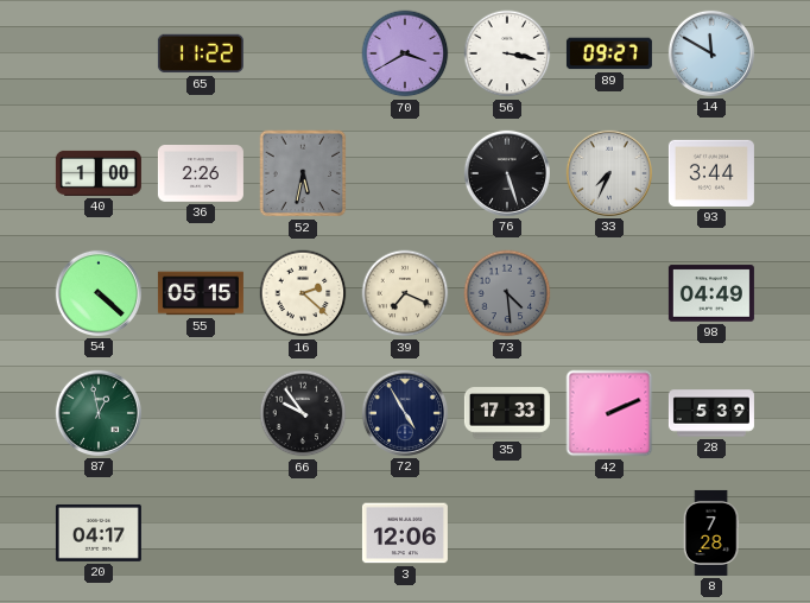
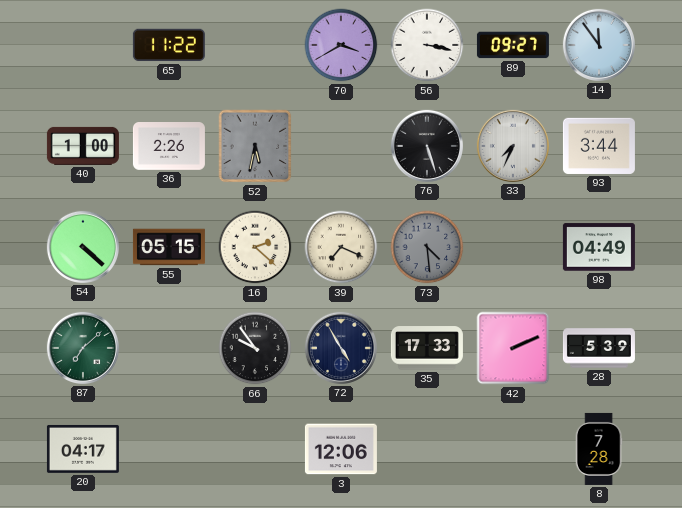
14: 11:50 -> 11:54
87: 12:58 -> 7:08
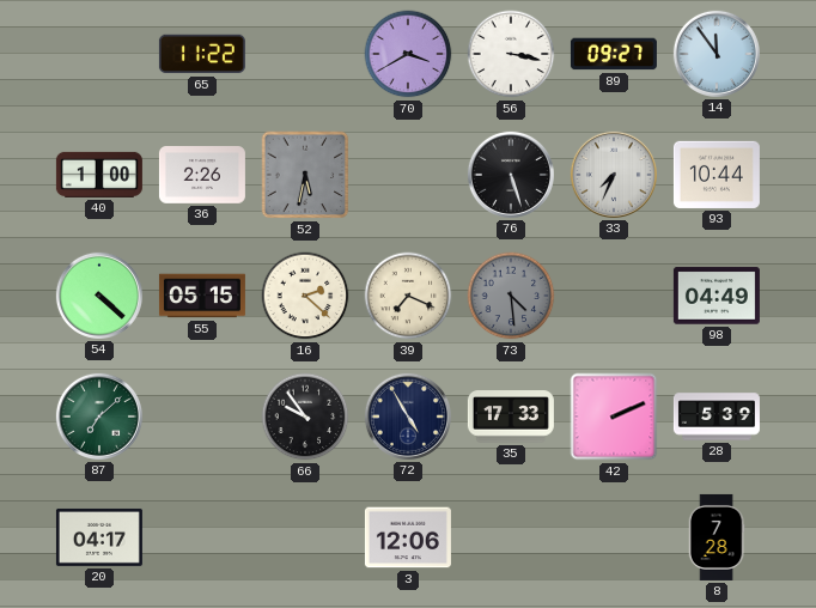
93: 3:44 -> 10:44
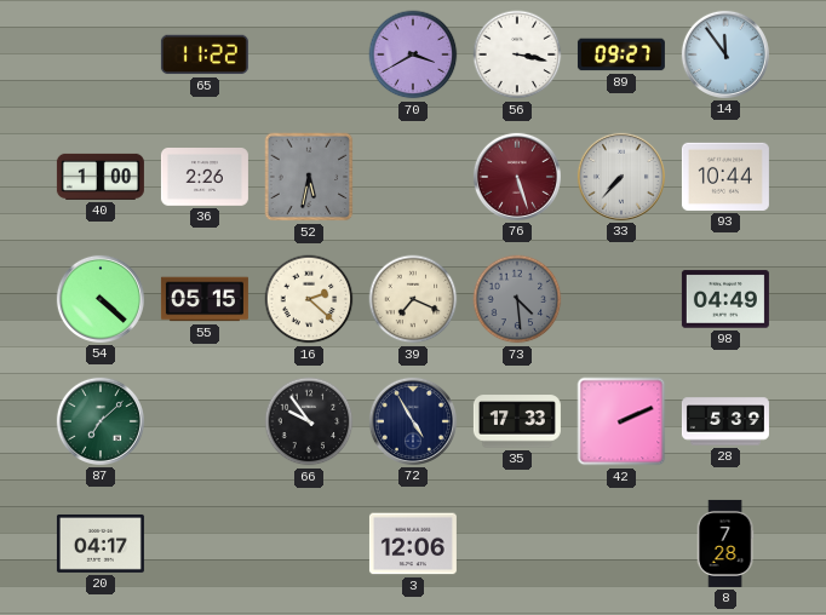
76 dial: black -> burgundy
33: 7:34 -> 7:37
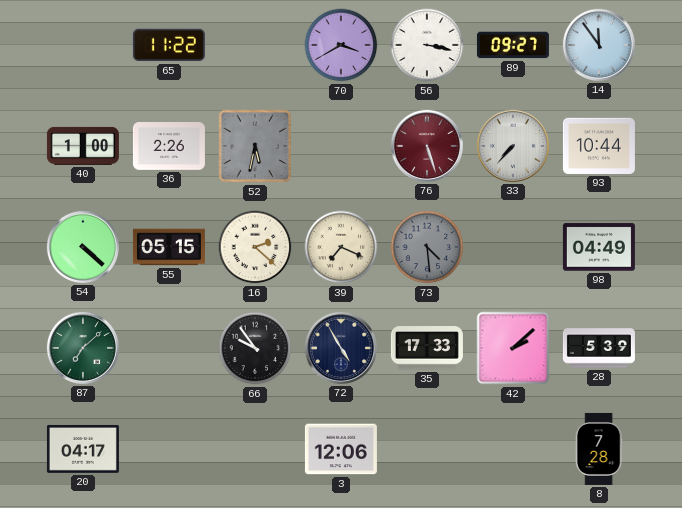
42: 2:11 -> 2:08
